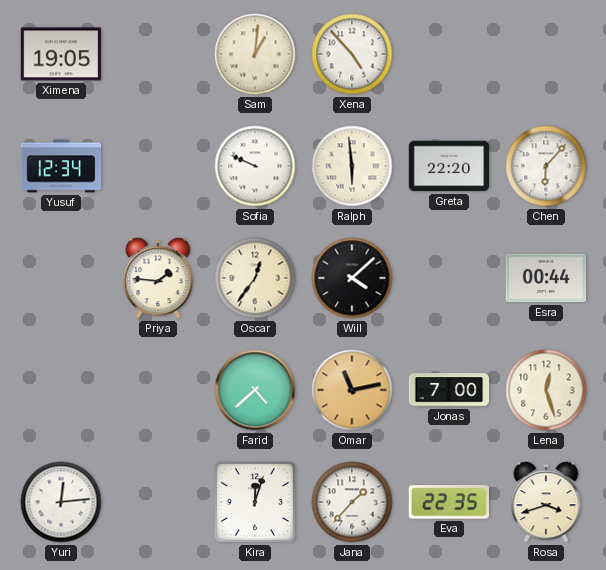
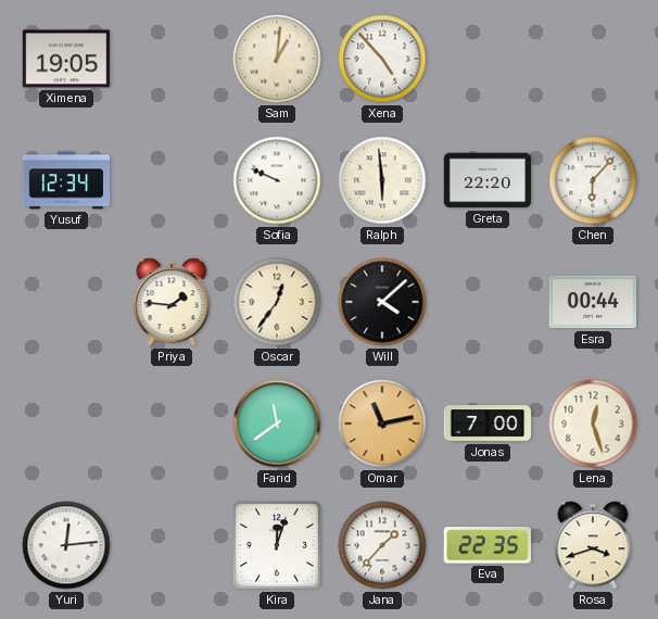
Farid: 4:38 -> 11:39
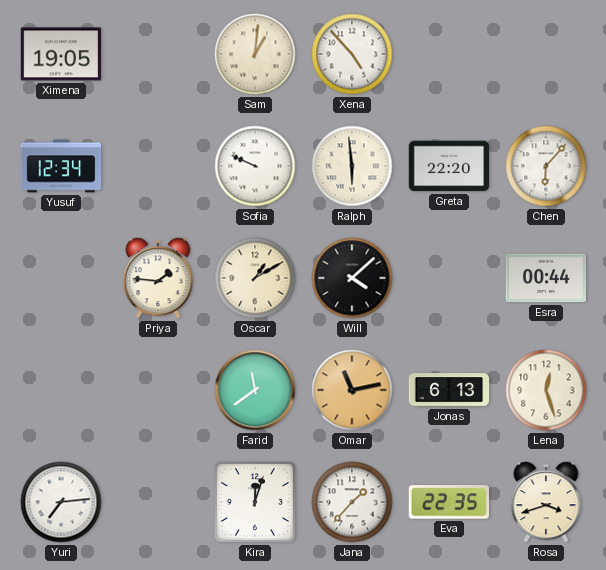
Oscar: 12:36 -> 1:10
Jonas: 7:00 -> 6:13
Yuri: 12:14 -> 7:14
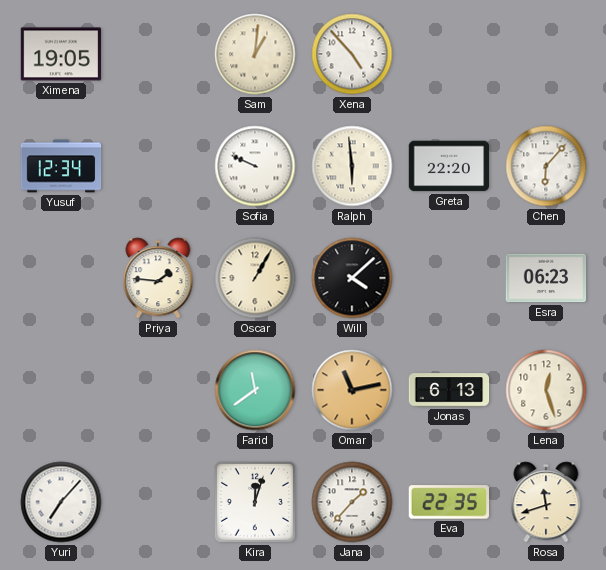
Oscar: 1:10 -> 1:05
Esra: 00:44 -> 06:23
Yuri: 7:14 -> 7:07
Rosa: 3:42 -> 11:42
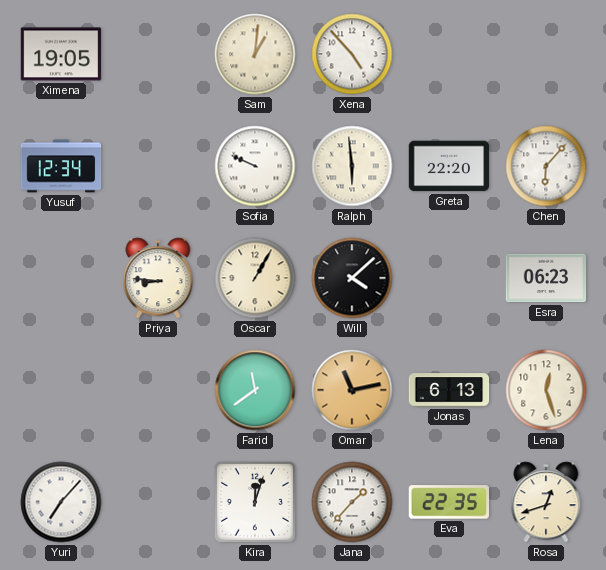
Priya: 1:46 -> 8:46
Rosa: 11:42 -> 12:42
